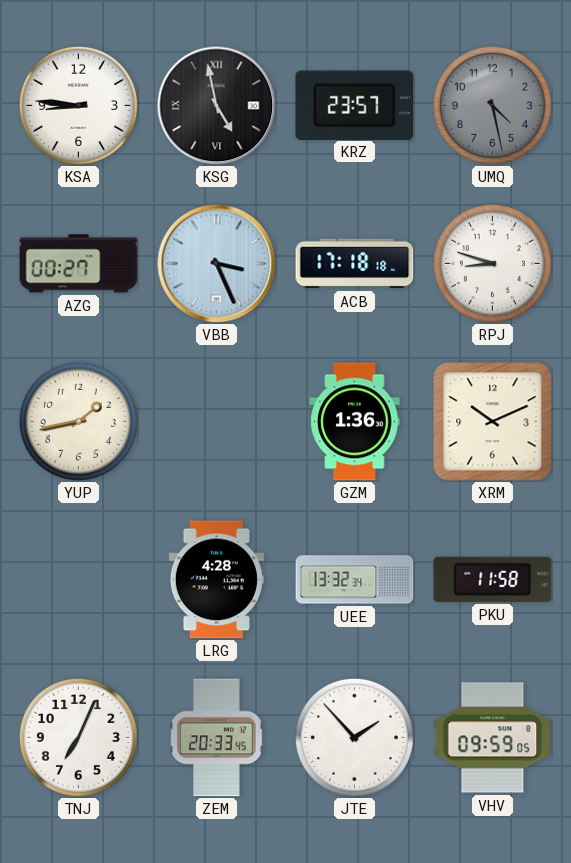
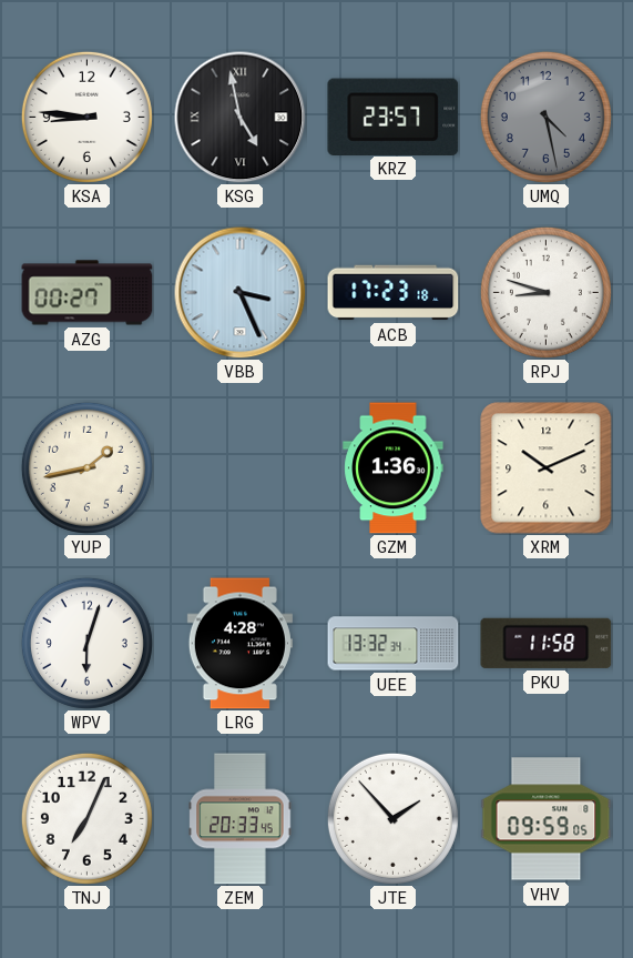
ACB: 17:18 -> 17:23
WPV: none -> 6:03
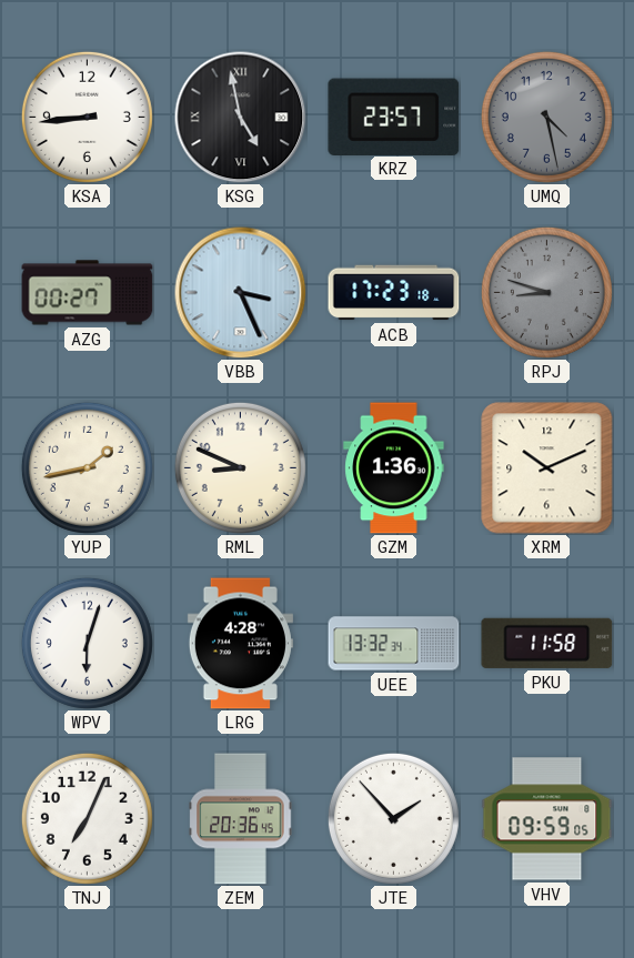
KSA: 8:46 -> 8:44
RPJ dial: white -> grey
RML: none -> 8:49
ZEM: 20:33 -> 20:36
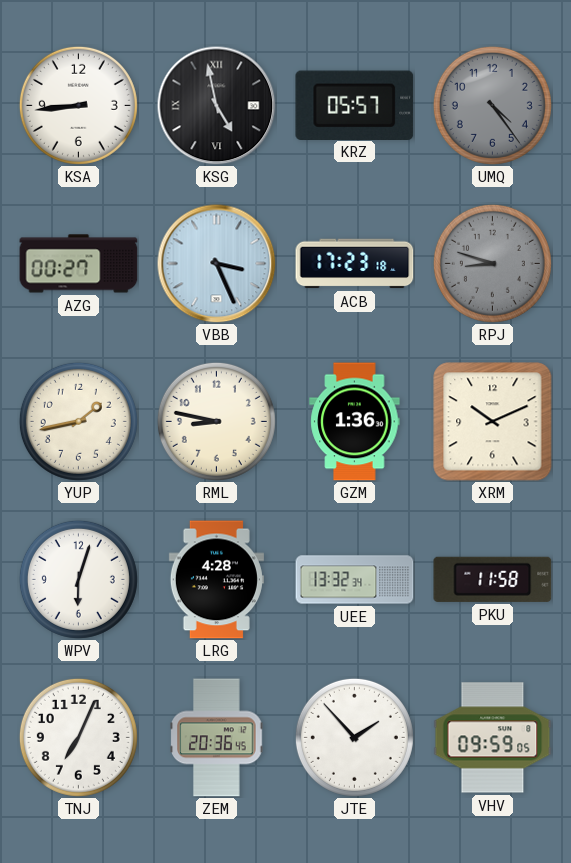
KRZ: 23:57 -> 05:57
UMQ: 4:28 -> 4:24
RML: 8:49 -> 8:47
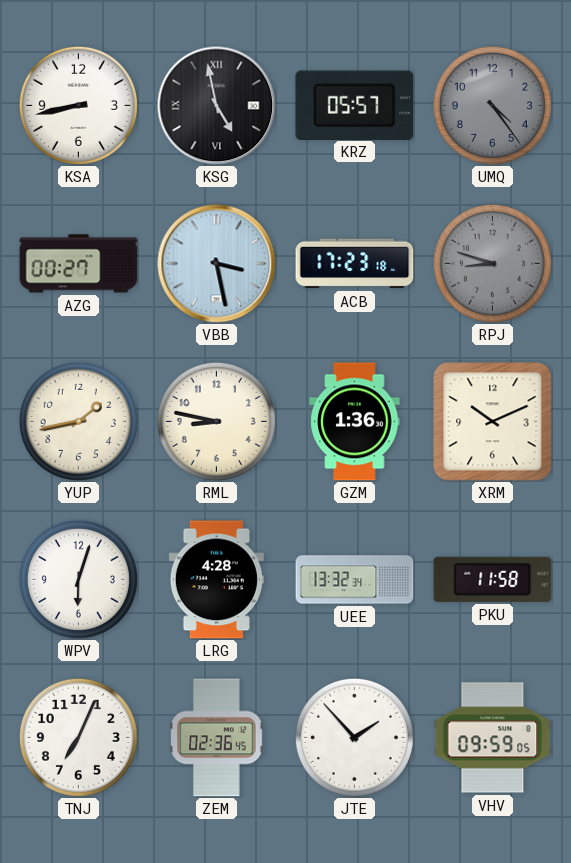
KSA: 8:44 -> 8:43
VBB: 3:26 -> 3:28
ZEM: 20:36 -> 02:36
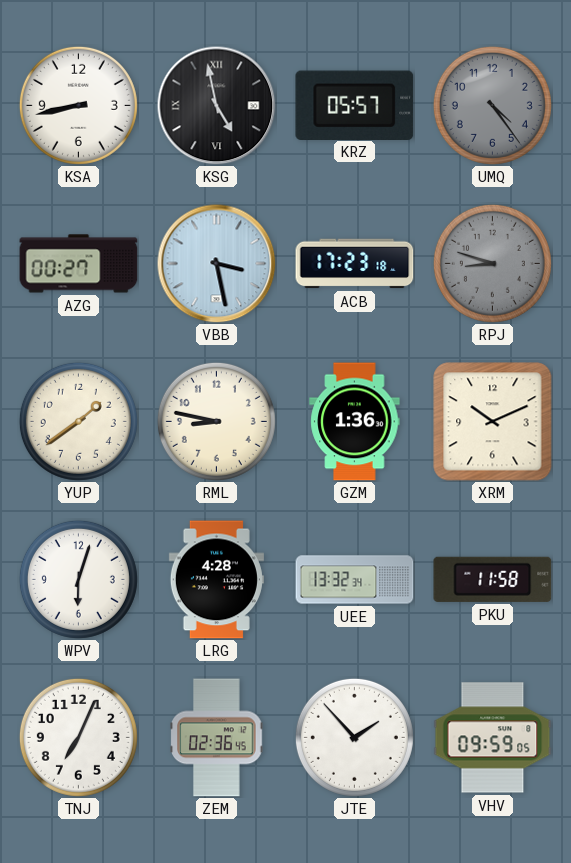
YUP: 1:43 -> 1:39
